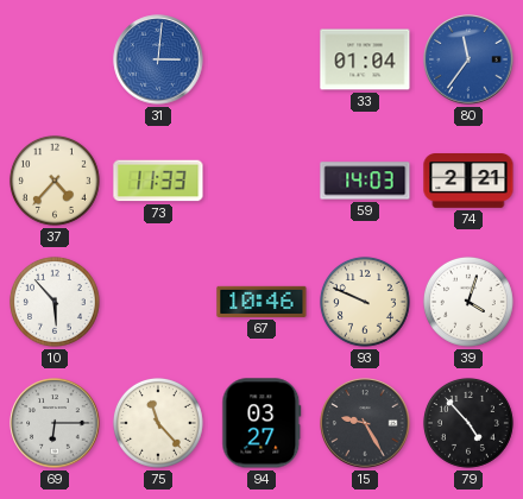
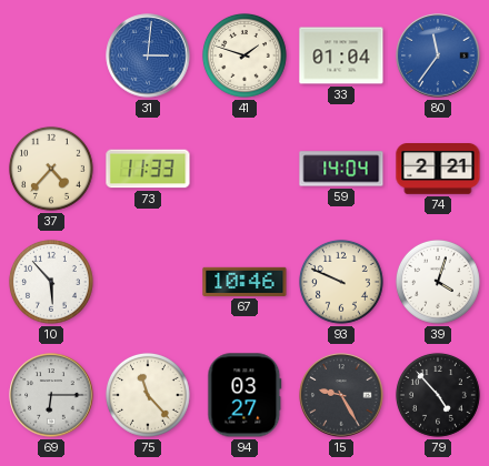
41: none -> 1:48
59: 14:03 -> 14:04
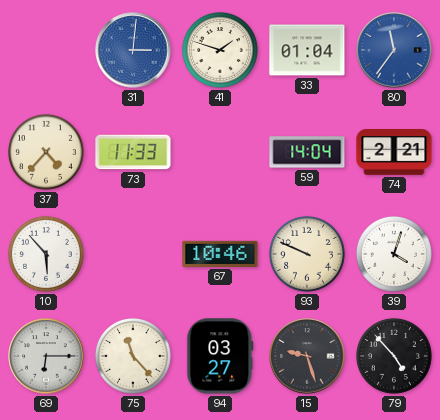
15: 9:25 -> 9:27
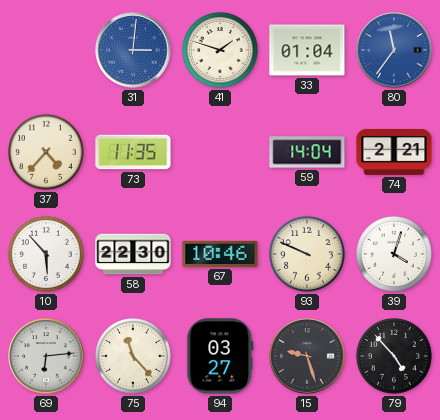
73: 11:33 -> 11:35
58: none -> 22:30
69: 6:15 -> 6:14
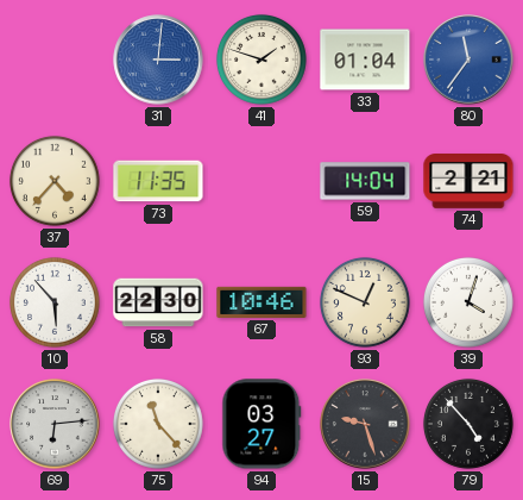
93: 9:49 -> 12:49
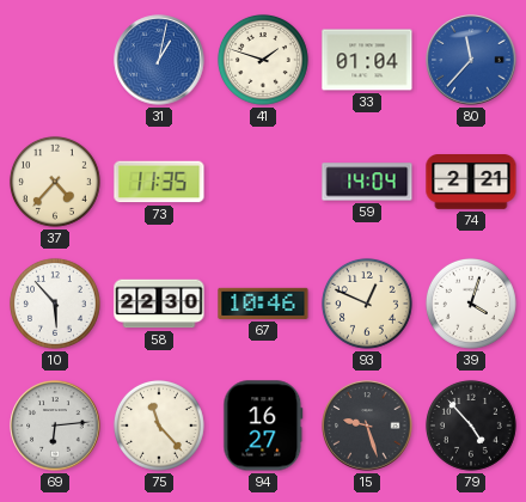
31: 3:01 -> 1:02
80: 11:36 -> 11:37
94: 03:27 -> 16:27
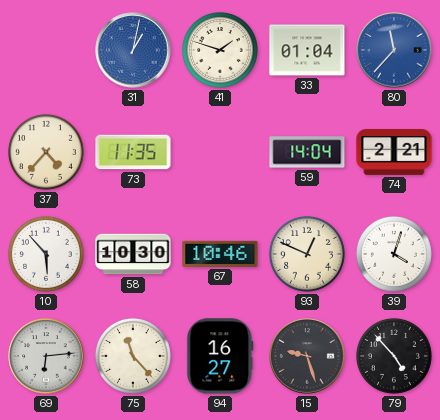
58: 22:30 -> 10:30
